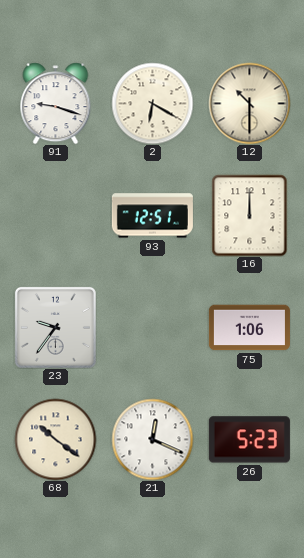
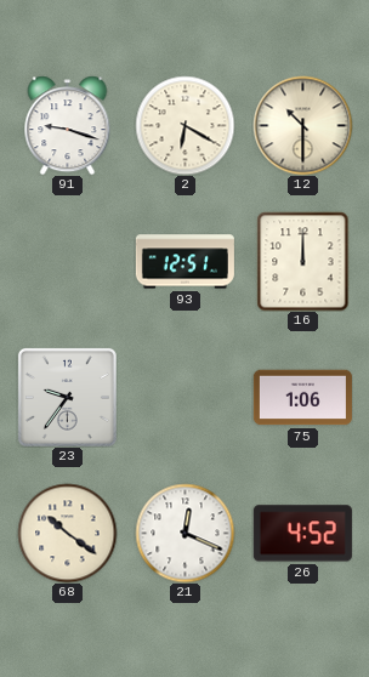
26: 5:23 -> 4:52
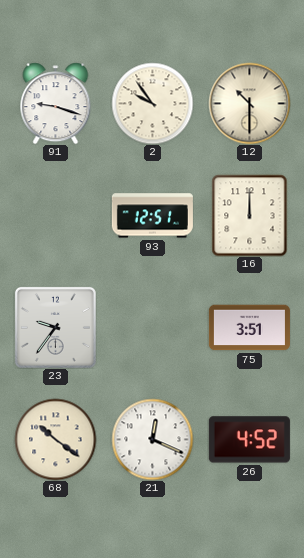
2: 6:20 -> 9:54
75: 1:06 -> 3:51
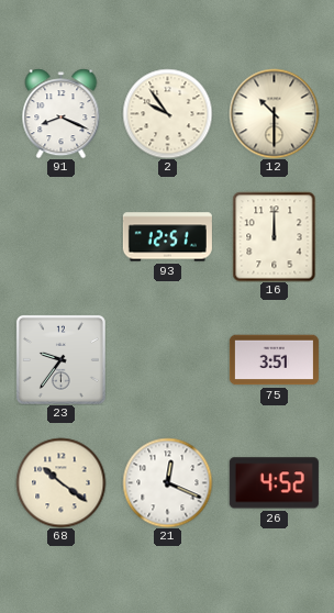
91: 9:18 -> 8:19
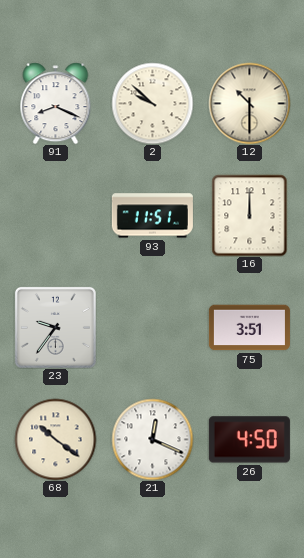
2: 9:54 -> 9:52
93: 12:51 -> 11:51
26: 4:52 -> 4:50
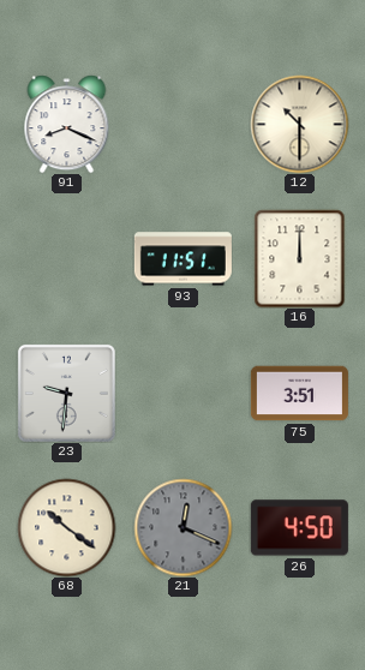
2: 9:52 -> none
23: 9:36 -> 9:31
21 dial: white -> grey
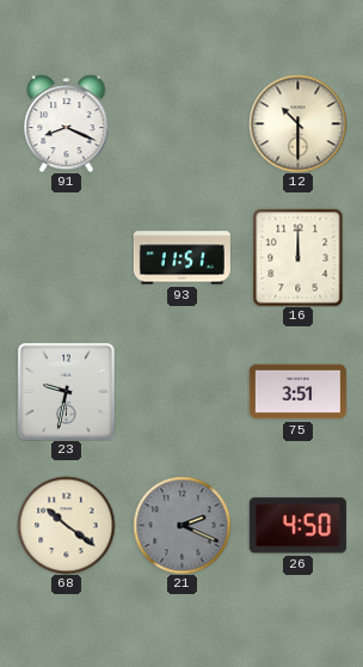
23: 9:31 -> 9:32
21: 12:19 -> 2:19
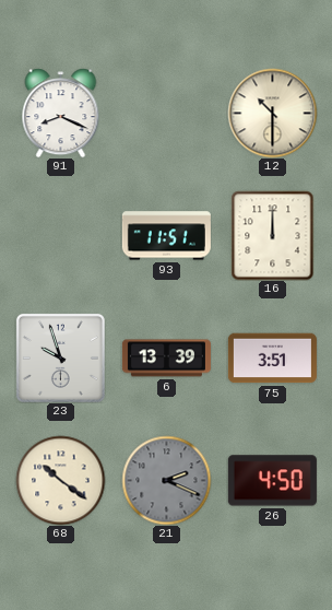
23: 9:32 -> 9:57
6: none -> 13:39
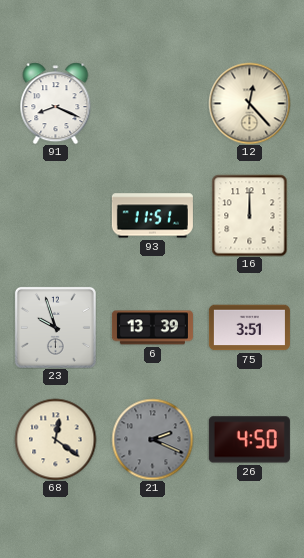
12: 10:30 -> 12:23
68: 10:21 -> 12:21
